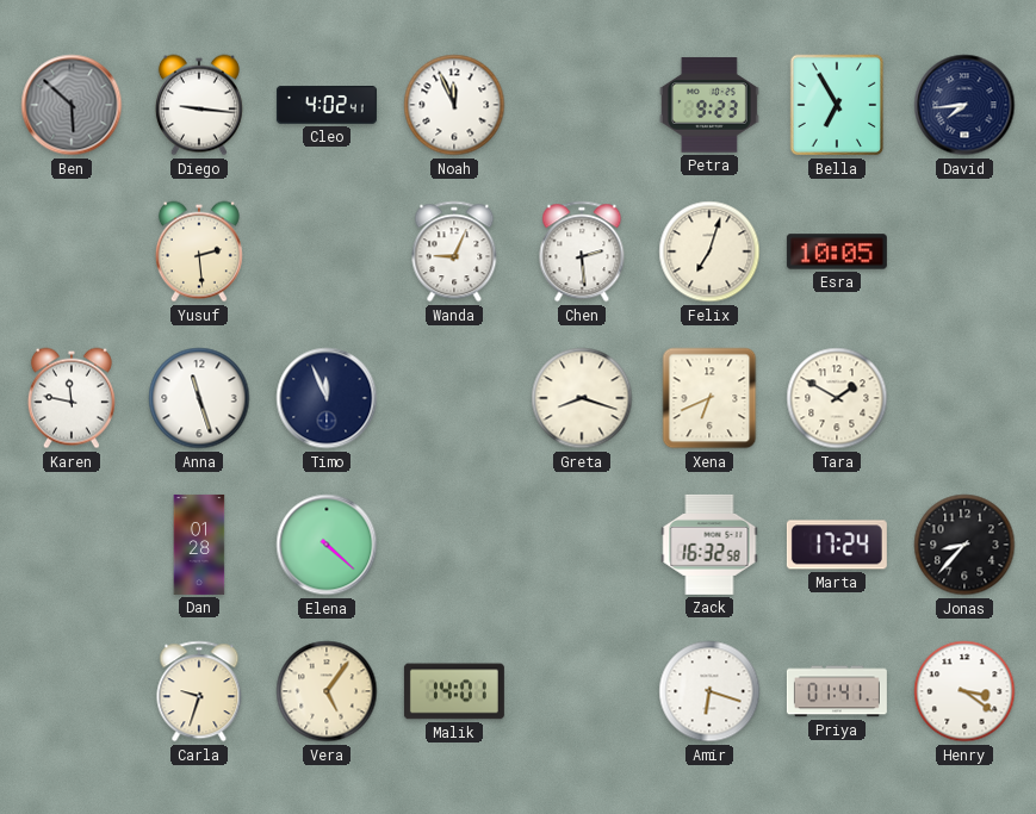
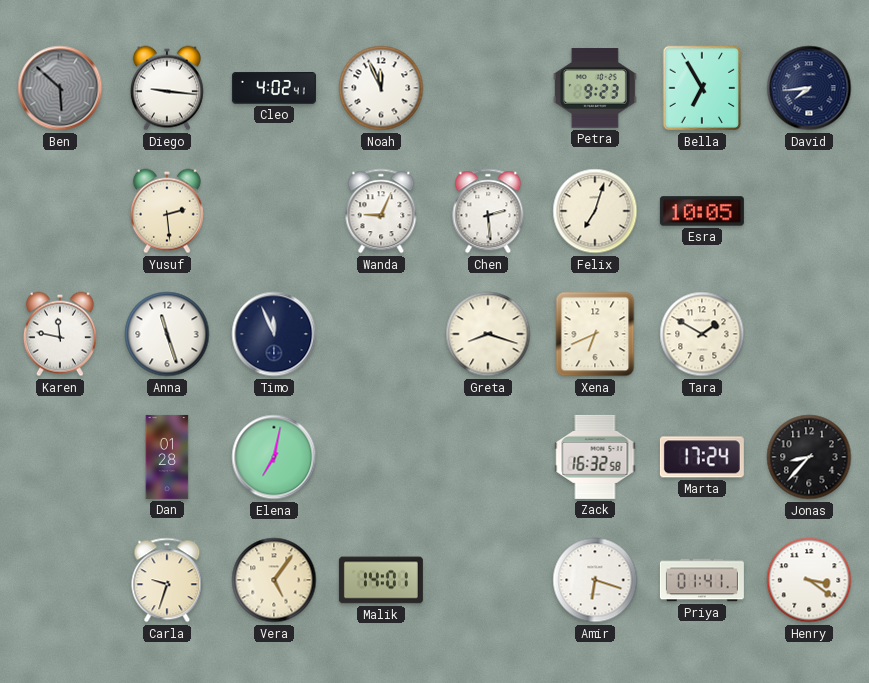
Elena: 4:22 -> 7:02
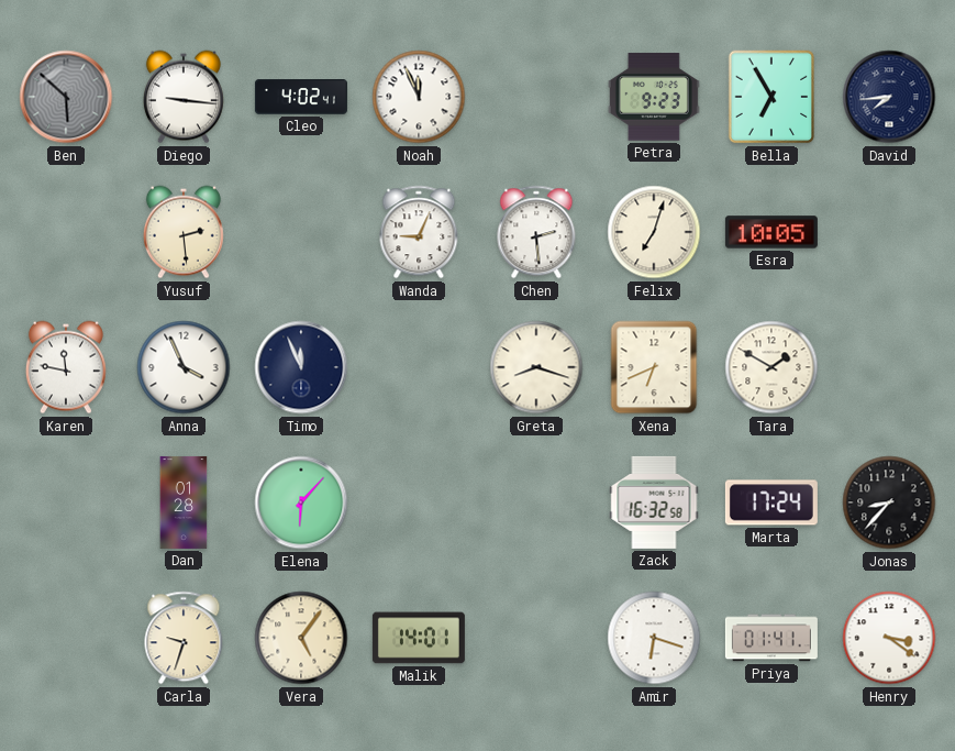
Anna: 11:27 -> 3:56
Elena: 7:02 -> 6:07
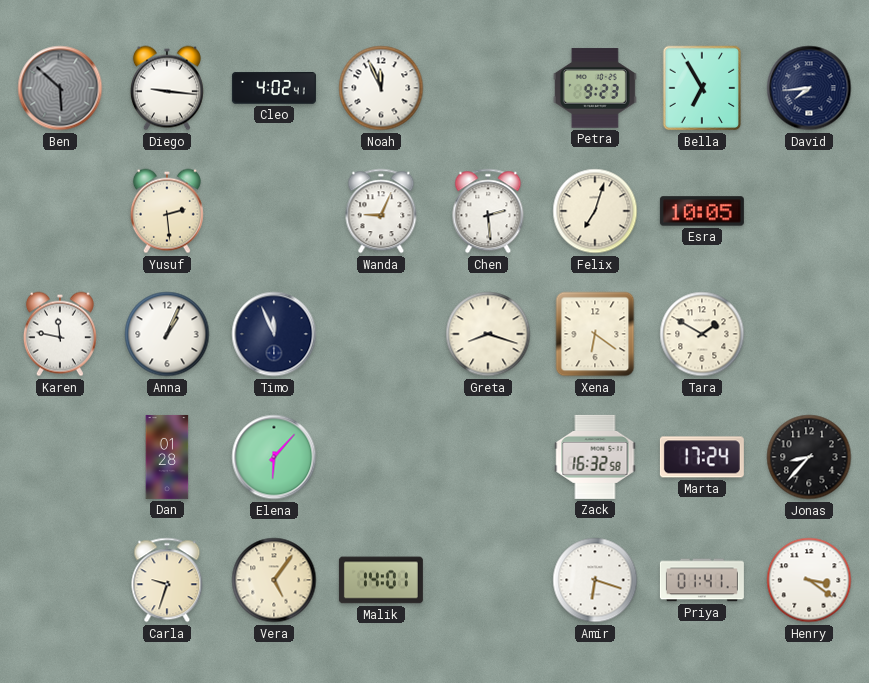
Anna: 3:56 -> 1:04
Xena: 6:41 -> 6:21
